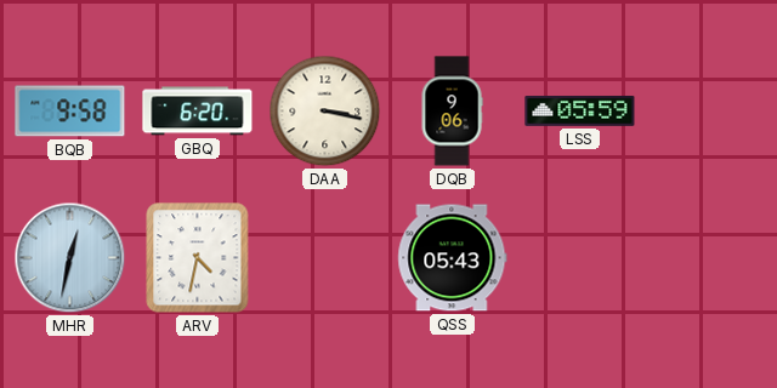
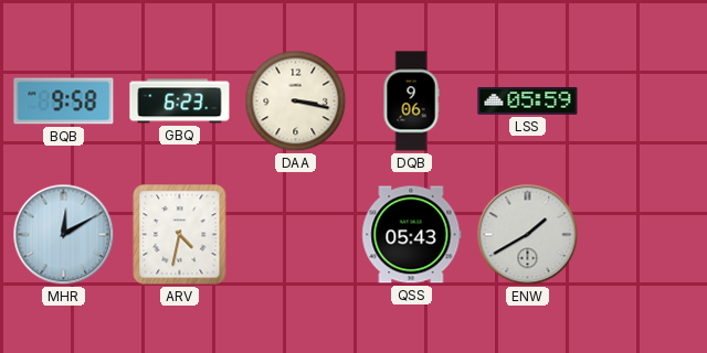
GBQ: 6:20 -> 6:23
MHR: 12:32 -> 12:10
ENW: none -> 1:40
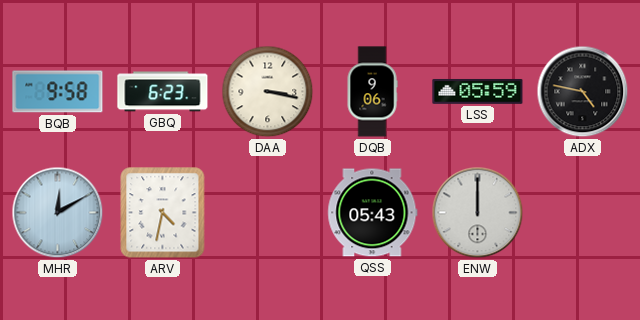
ADX: none -> 4:47
ENW: 1:40 -> 12:00
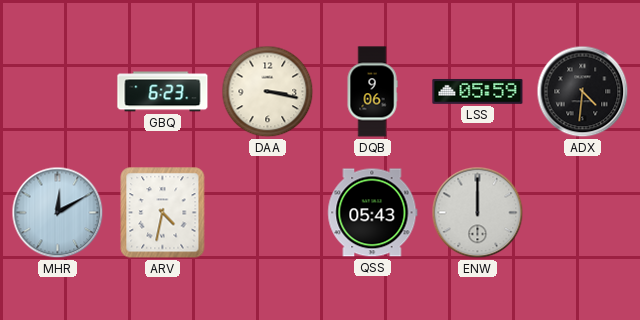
BQB: 9:58 -> none
ADX: 4:47 -> 4:31
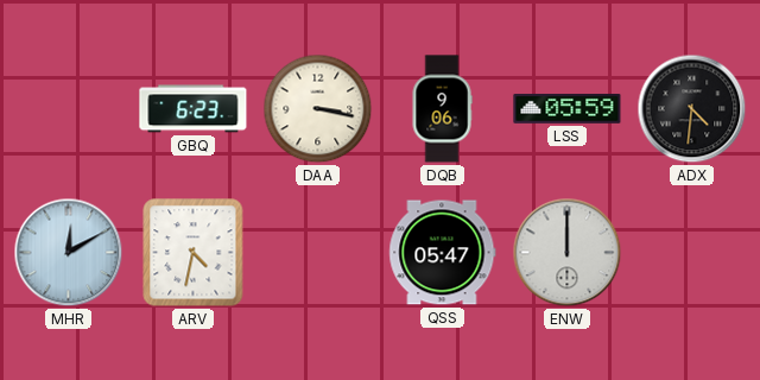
QSS: 05:43 -> 05:47
